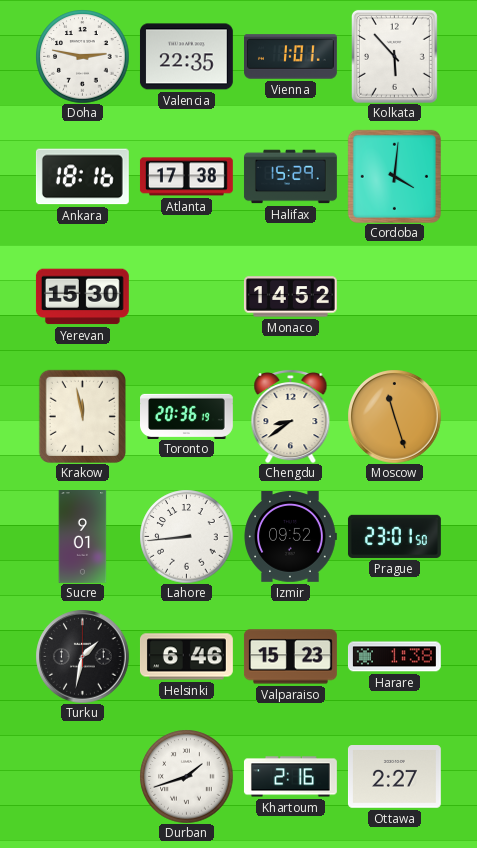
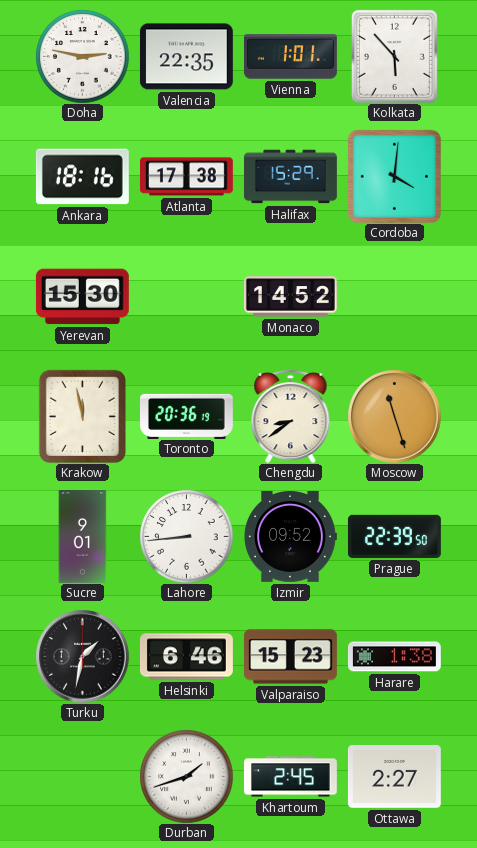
Prague: 23:01 -> 22:39
Khartoum: 2:16 -> 2:45
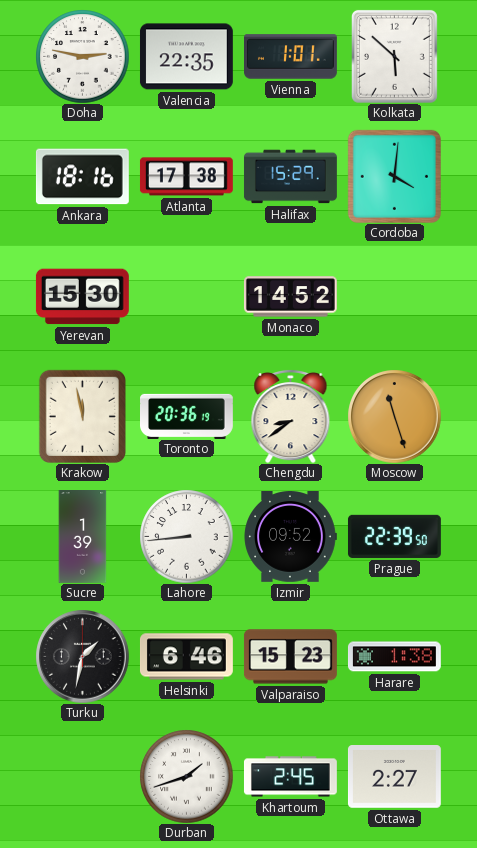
Kolkata: 5:53 -> 5:52
Sucre: 9:01 -> 1:39
